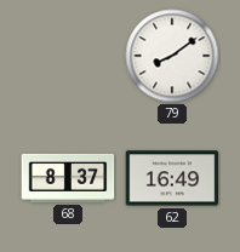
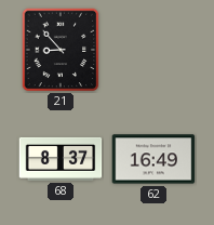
21: none -> 8:53
79: 8:09 -> none
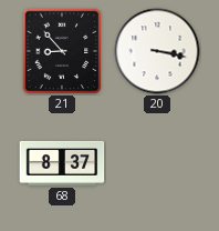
20: none -> 3:17
62: 16:49 -> none
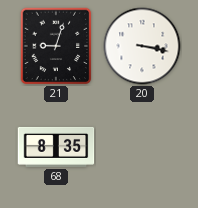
21: 8:53 -> 9:03
68: 8:37 -> 8:35
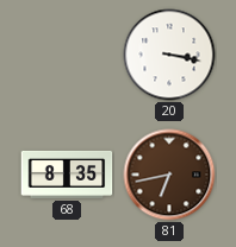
21: 9:03 -> none
81: none -> 6:43
